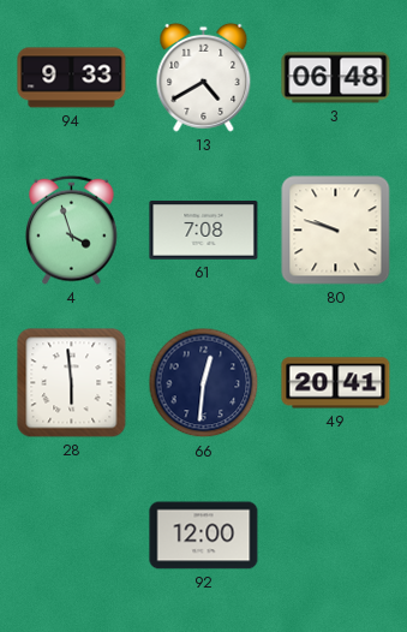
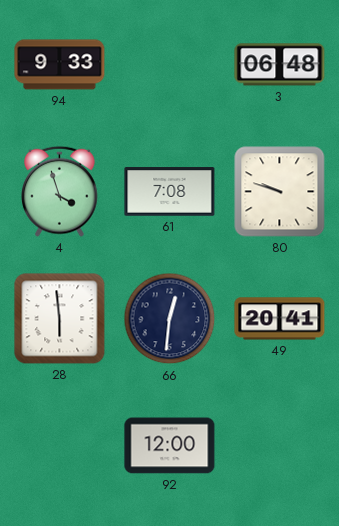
13: 4:40 -> none
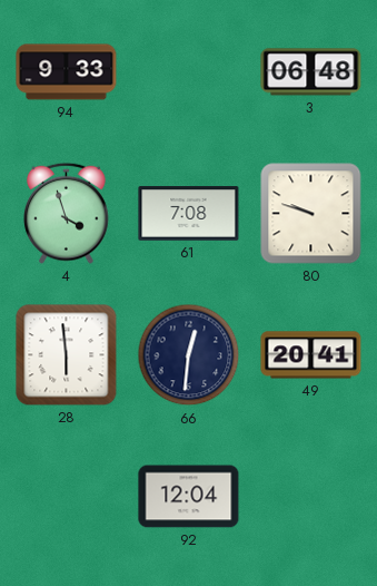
92: 12:00 -> 12:04
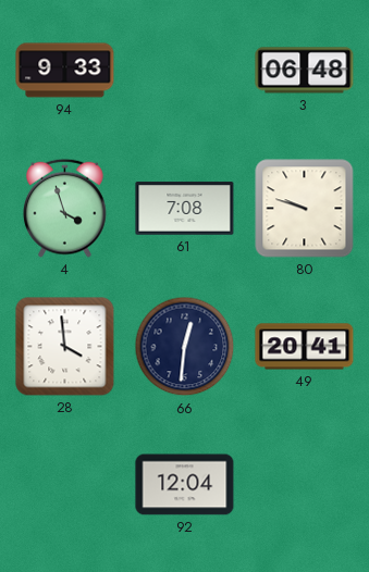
28: 5:59 -> 3:59
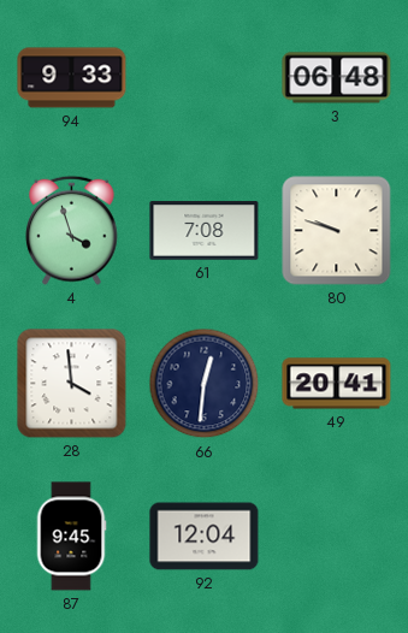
87: none -> 9:45
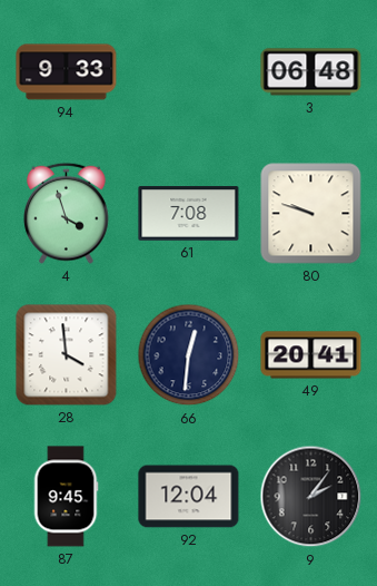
9: none -> 2:06
